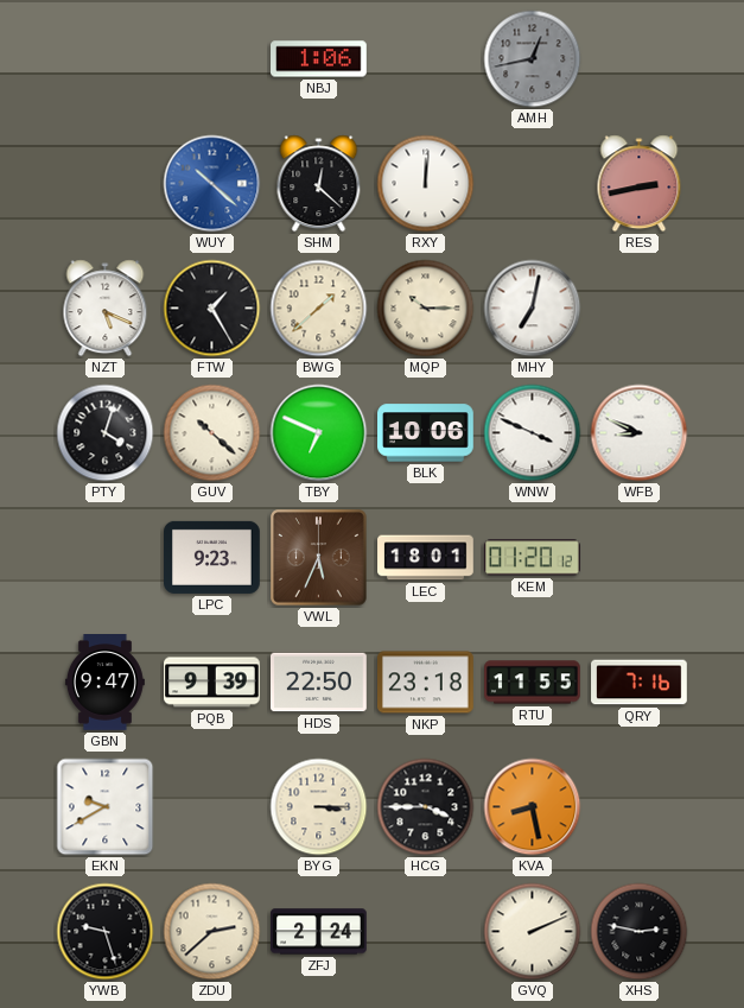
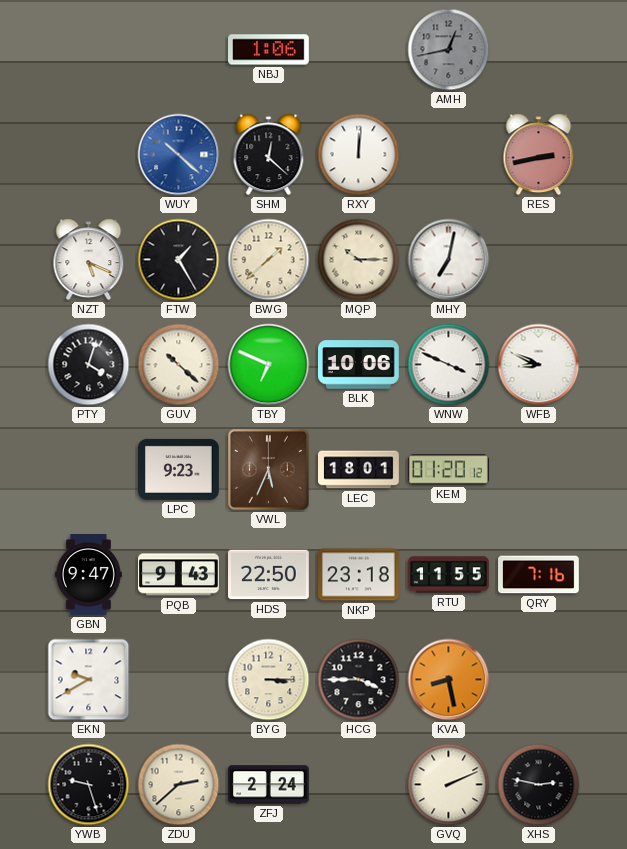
PQB: 9:39 -> 9:43
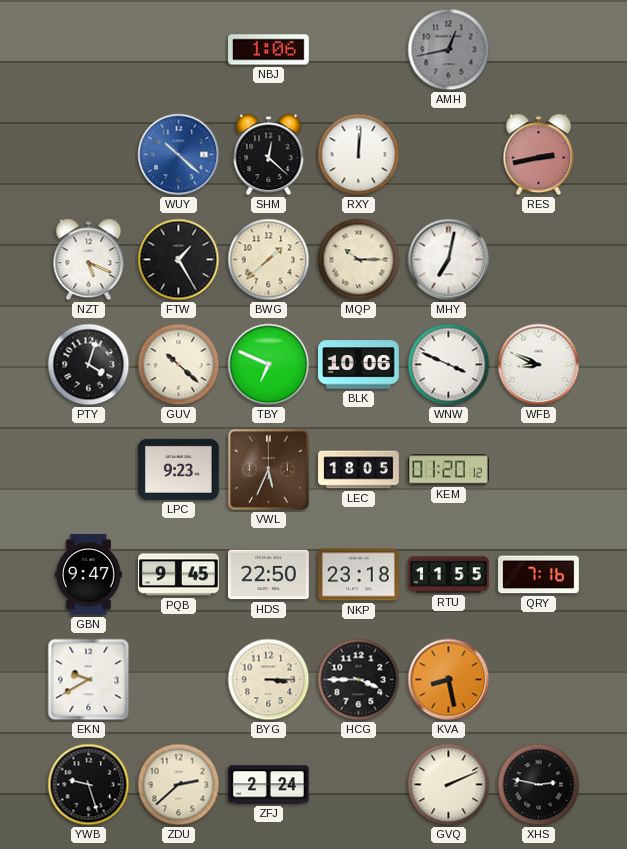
LEC: 18:01 -> 18:05
PQB: 9:43 -> 9:45
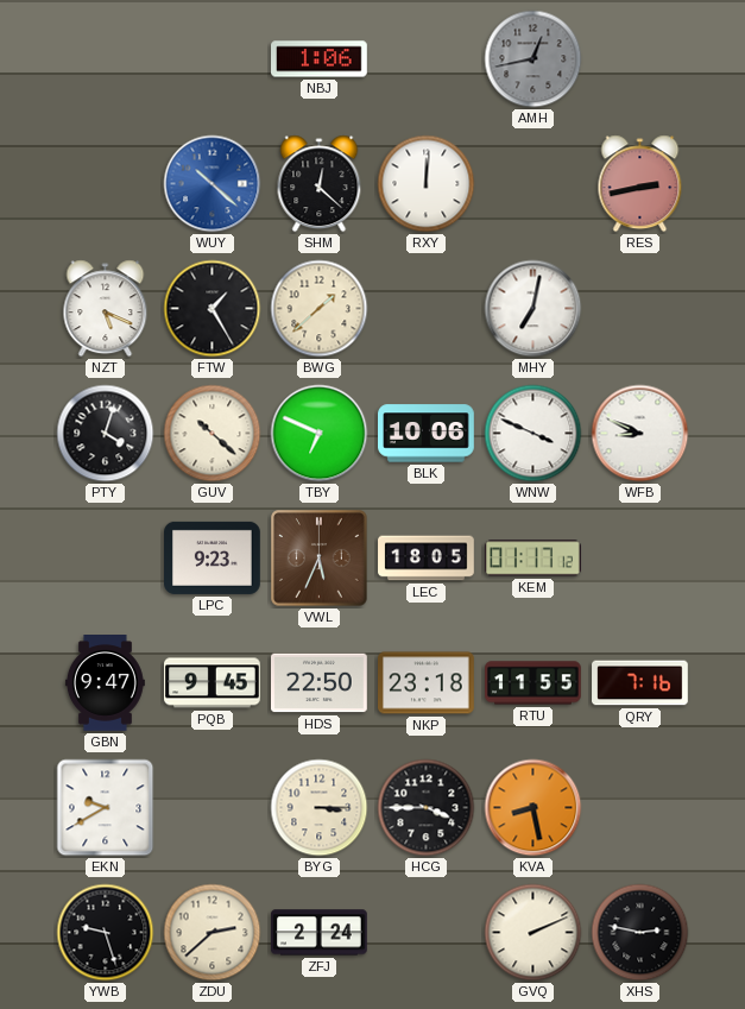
MQP: 10:15 -> none
KEM: 01:20 -> 01:17
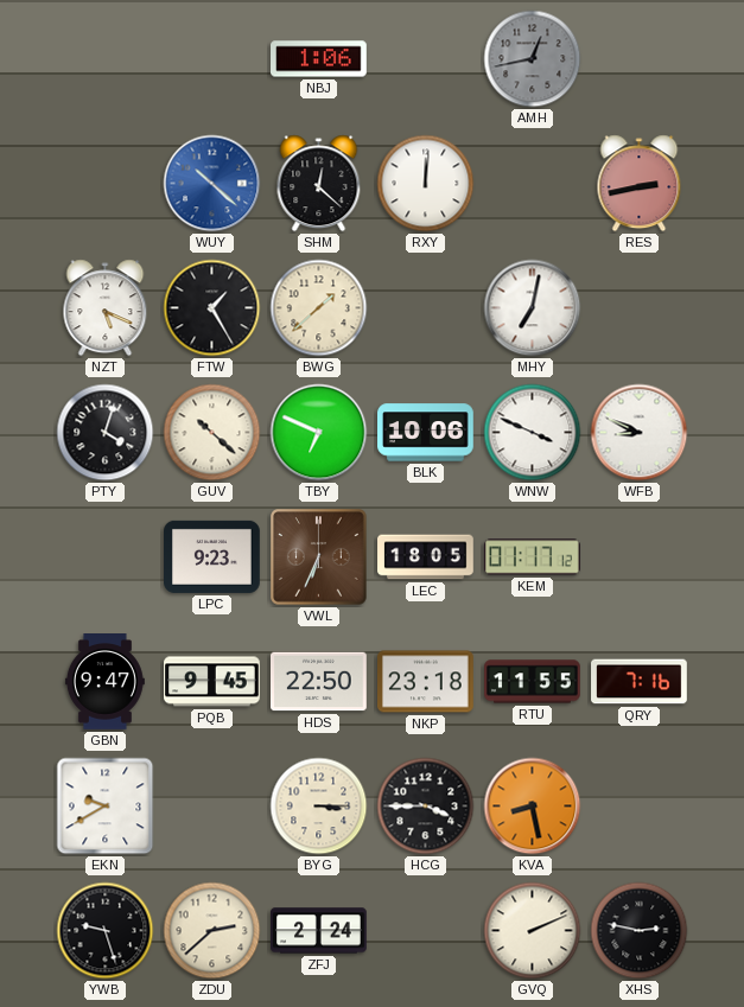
VWL: 5:34 -> 6:34
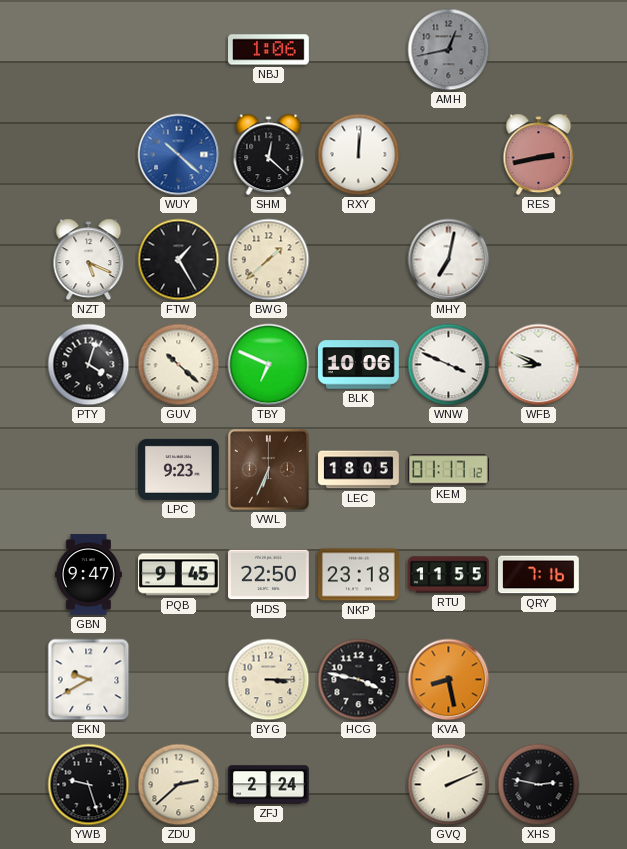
HCG: 3:45 -> 3:47
